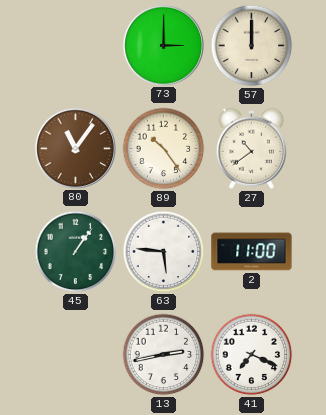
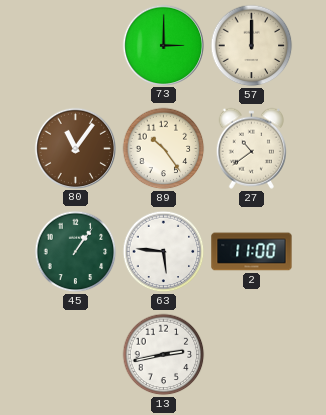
41: 7:19 -> none
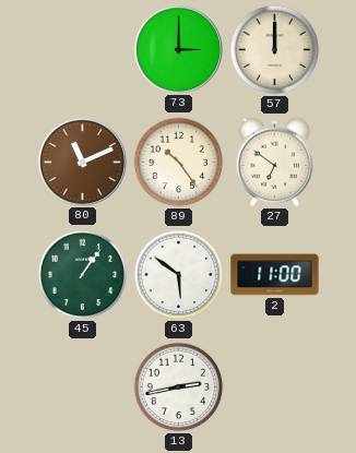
80: 11:06 -> 11:11
27: 10:39 -> 6:51
63: 5:46 -> 5:51
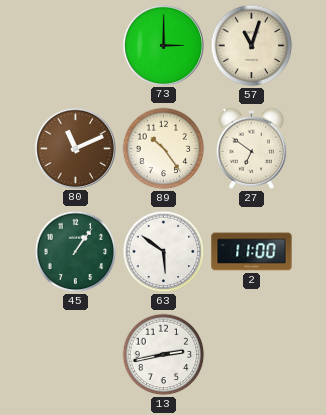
57: 12:00 -> 11:03
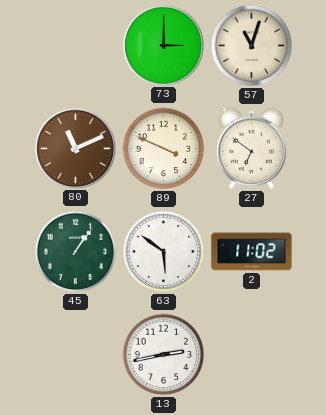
89: 10:24 -> 3:49
2: 11:00 -> 11:02
